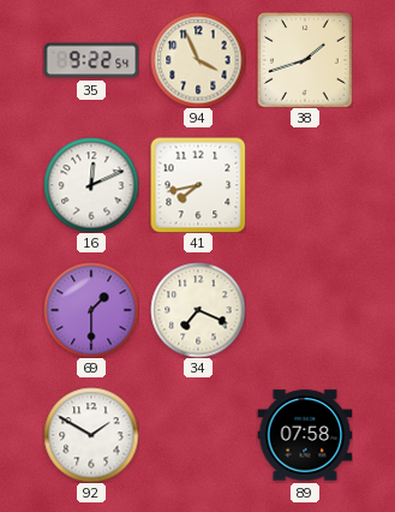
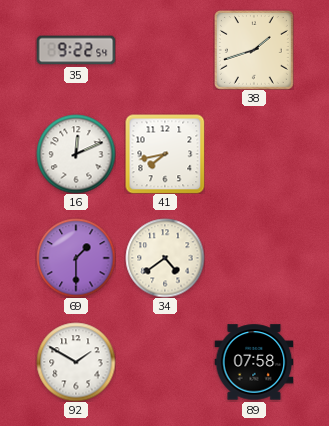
94: 3:56 -> none
34: 7:19 -> 4:39
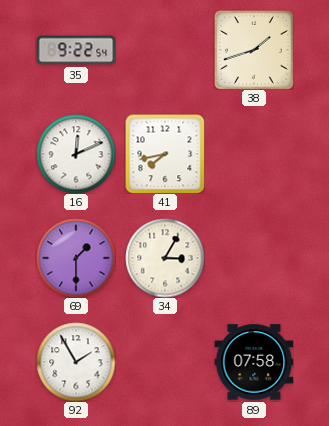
34: 4:39 -> 3:05
92: 1:50 -> 1:55
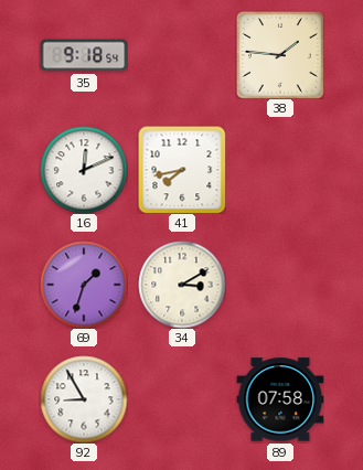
35: 9:22 -> 9:18
38: 1:42 -> 1:46
69: 1:30 -> 1:33
34: 3:05 -> 3:10
92: 1:55 -> 8:55
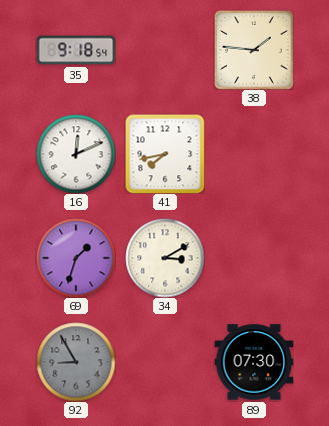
92 dial: white -> grey
89: 07:58 -> 07:30
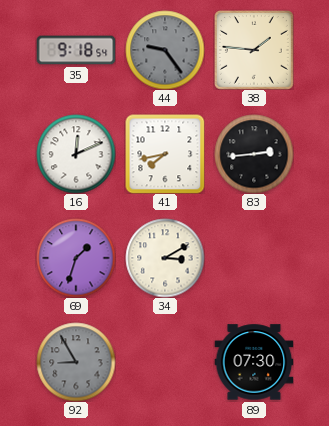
44: none -> 9:24
83: none -> 2:44
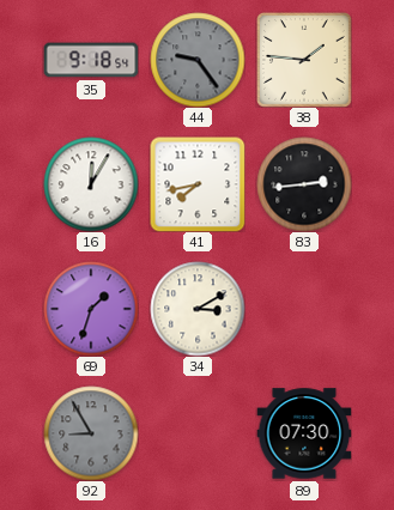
16: 12:11 -> 12:05
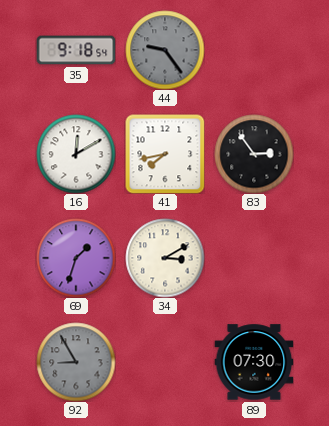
38: 1:46 -> none
16: 12:05 -> 12:10
83: 2:44 -> 2:54
